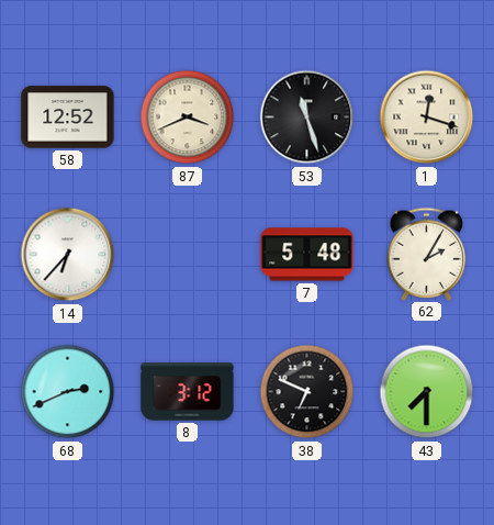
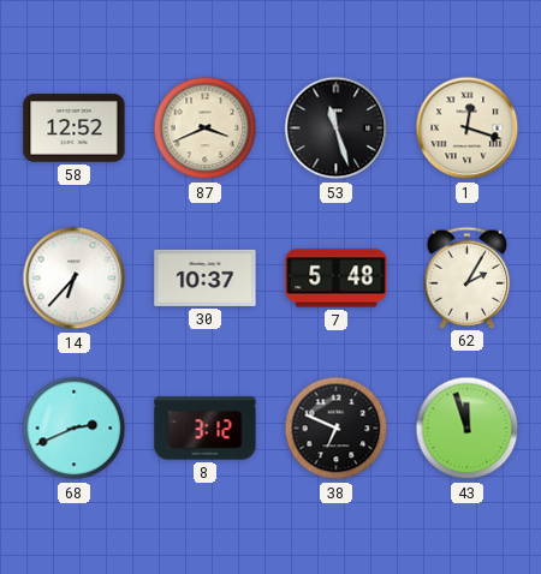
30: none -> 10:37
43: 7:30 -> 11:57
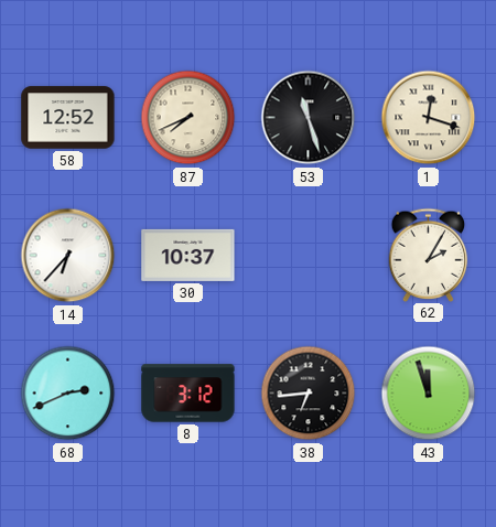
87: 3:41 -> 7:41
7: 5:48 -> none
38: 6:49 -> 6:44
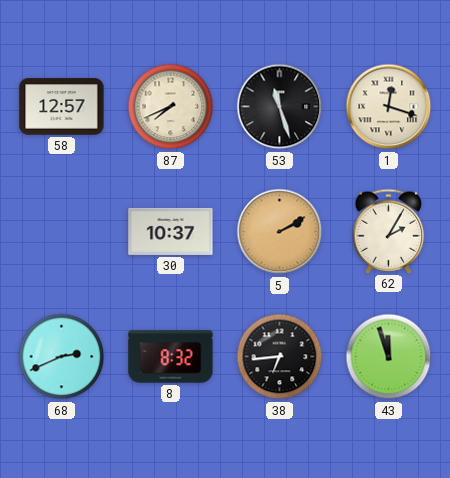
58: 12:52 -> 12:57
14: 6:37 -> none
5: none -> 2:10
8: 3:12 -> 8:32
